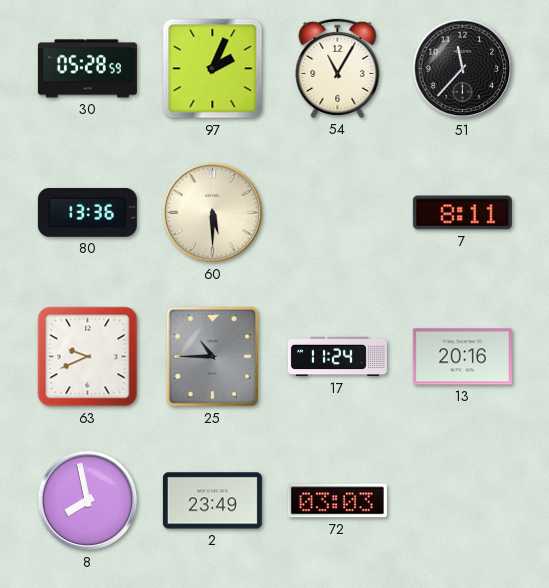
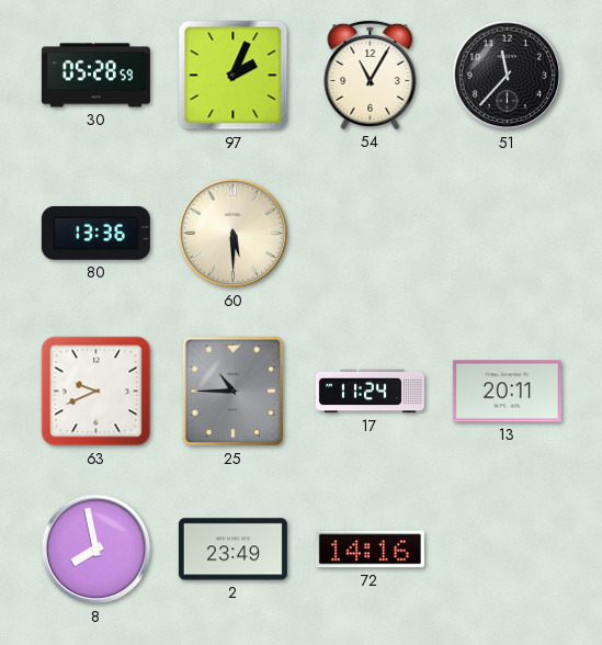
7: 8:11 -> none
13: 20:16 -> 20:11
72: 03:03 -> 14:16
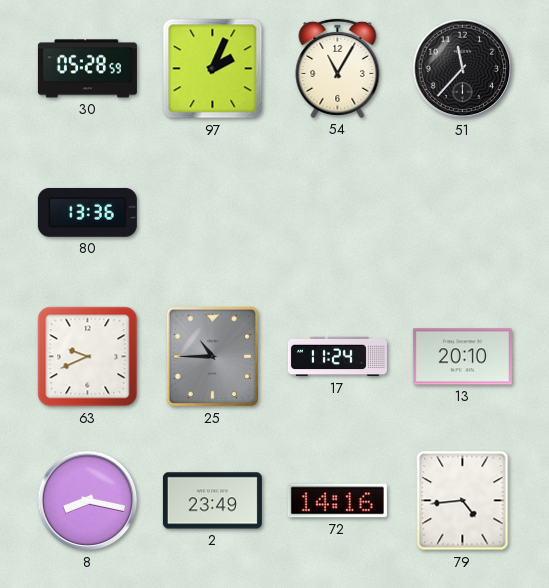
60: 5:30 -> none
13: 20:11 -> 20:10
8: 7:58 -> 8:17
79: none -> 4:44
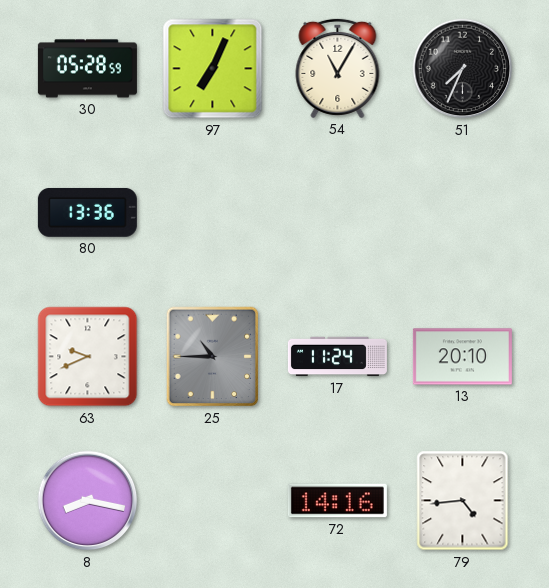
97: 2:04 -> 7:04
51: 11:37 -> 7:34
2: 23:49 -> none
